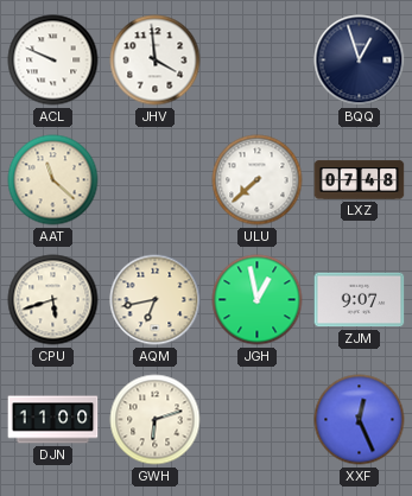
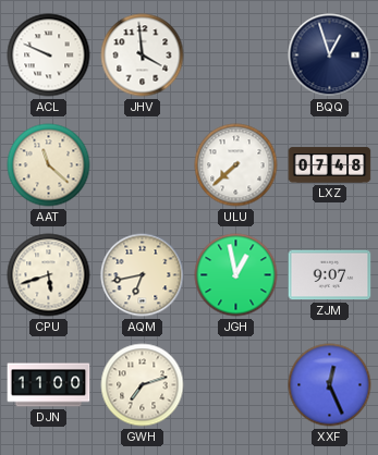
GWH: 6:12 -> 7:12
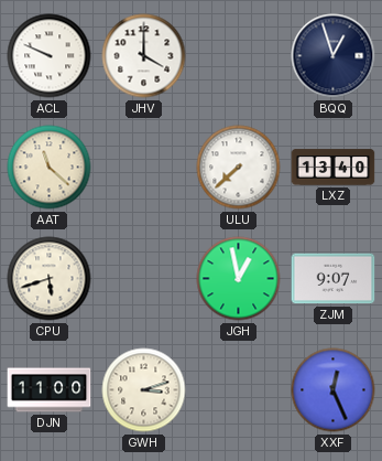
JHV: 3:59 -> 4:00
LXZ: 07:48 -> 13:40
AQM: 6:43 -> none
GWH: 7:12 -> 3:12
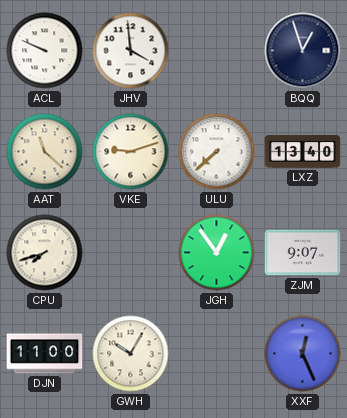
JHV: 4:00 -> 3:59
VKE: none -> 9:12
CPU: 5:42 -> 7:42
JGH: 12:58 -> 12:54
GWH: 3:12 -> 10:05
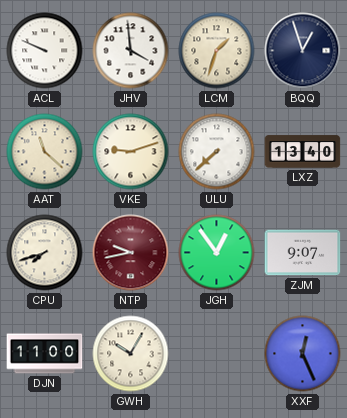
LCM: none -> 1:33
NTP: none -> 9:43
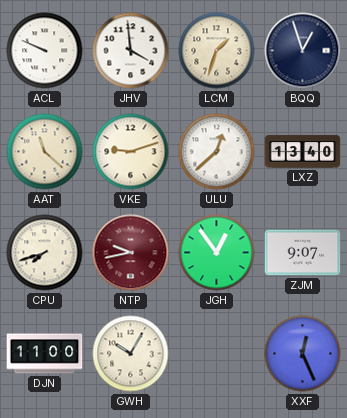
ULU: 7:38 -> 12:38
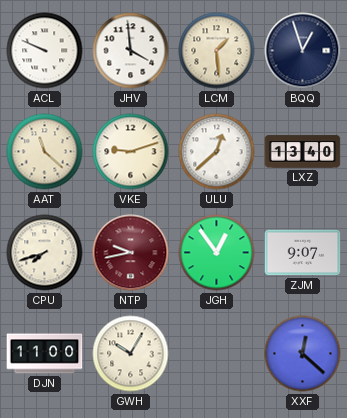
LCM: 1:33 -> 1:29
XXF: 12:26 -> 12:22
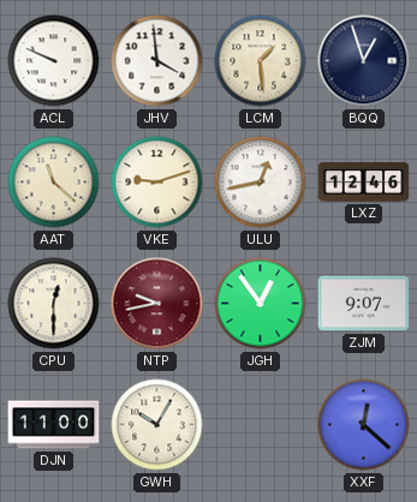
ULU: 12:38 -> 12:43
LXZ: 13:40 -> 12:46
CPU: 7:42 -> 12:30
